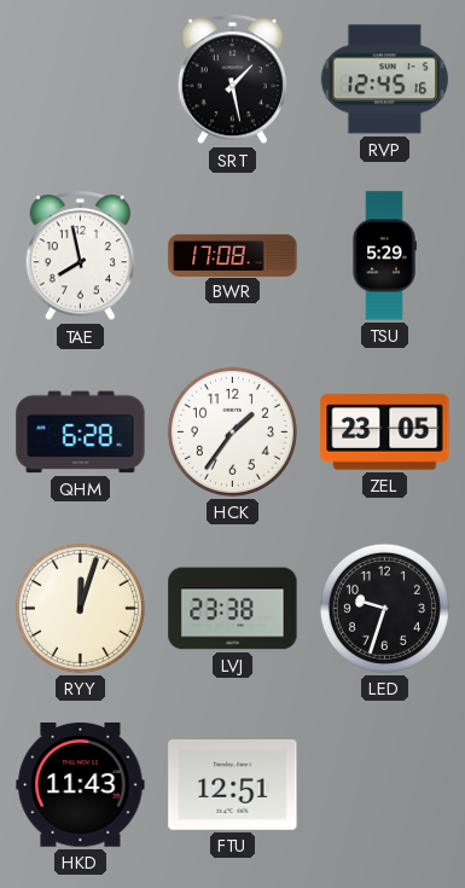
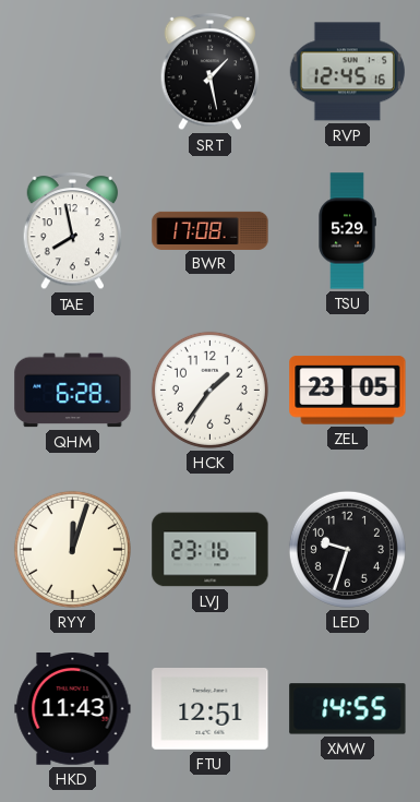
LVJ: 23:38 -> 23:16
XMW: none -> 14:55
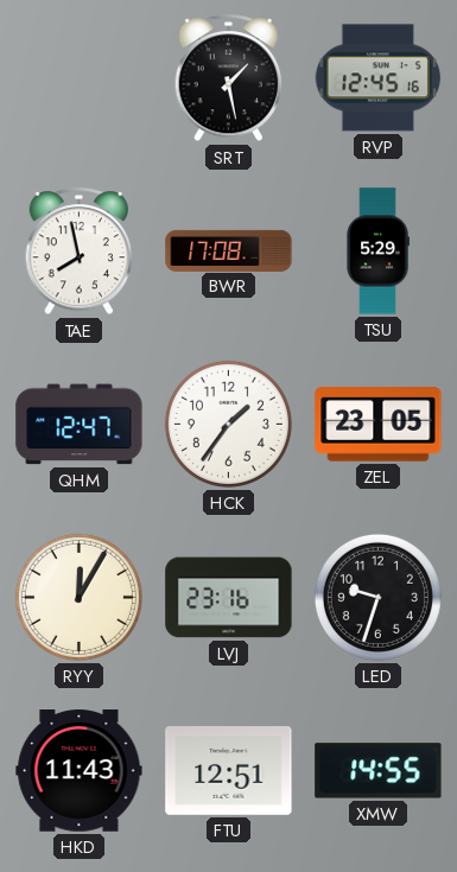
QHM: 6:28 -> 12:47
RYY: 12:03 -> 12:05
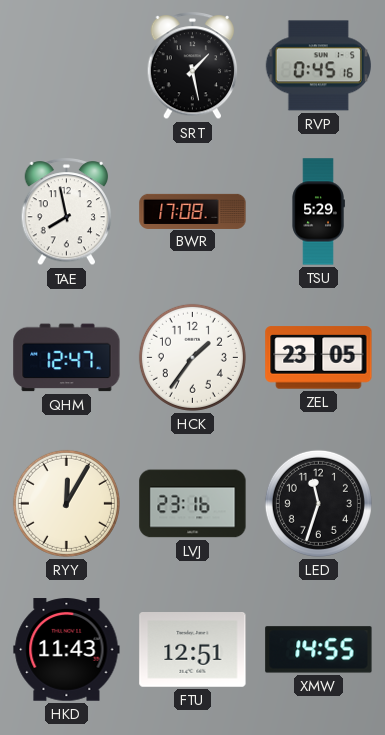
RVP: 12:45 -> 0:45
LED: 9:33 -> 11:33
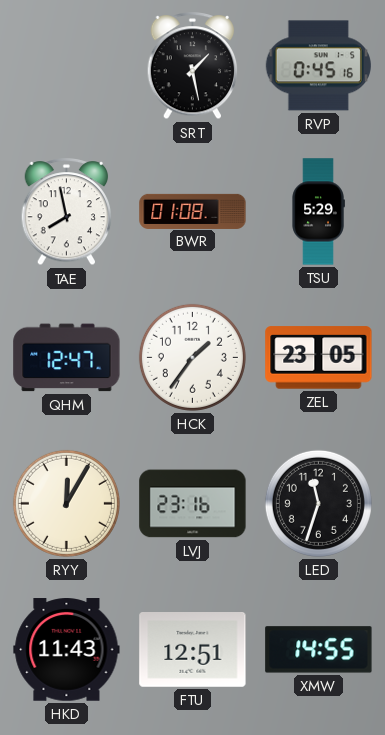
BWR: 17:08 -> 01:08
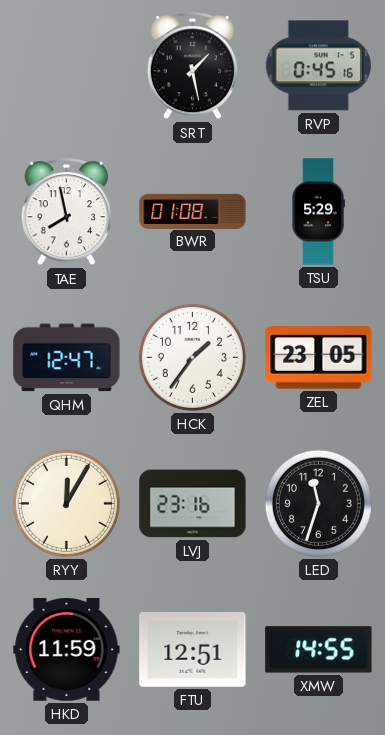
HKD: 11:43 -> 11:59
